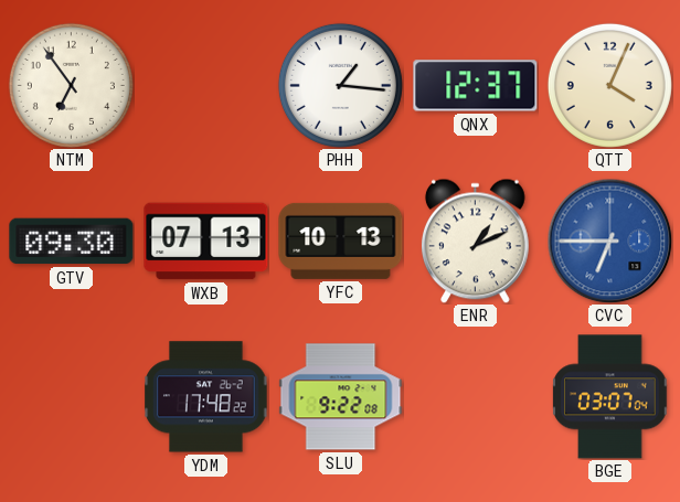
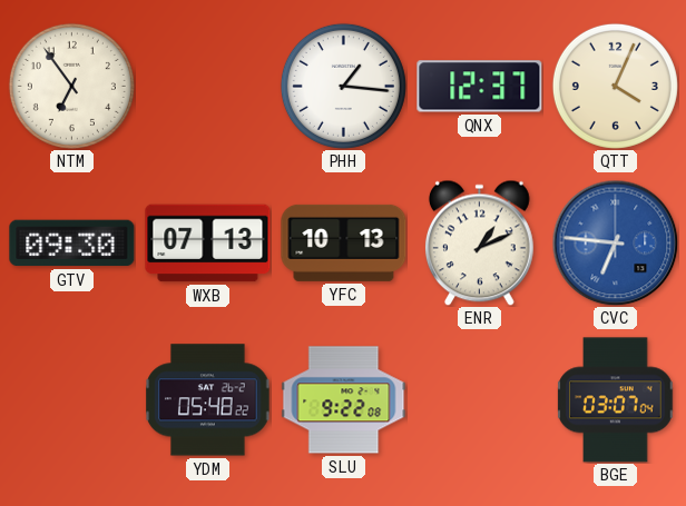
CVC: 6:45 -> 6:46
YDM: 17:48 -> 05:48
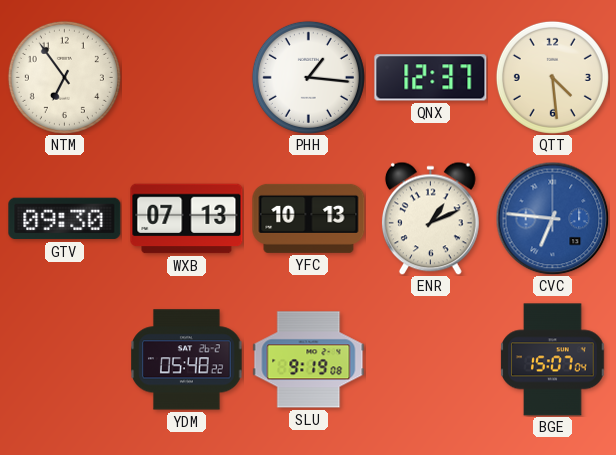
QTT: 4:04 -> 4:29
SLU: 9:22 -> 9:19
BGE: 03:07 -> 15:07
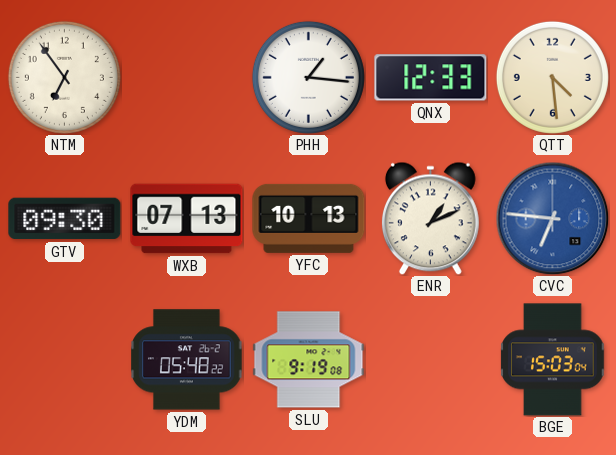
QNX: 12:37 -> 12:33
BGE: 15:07 -> 15:03
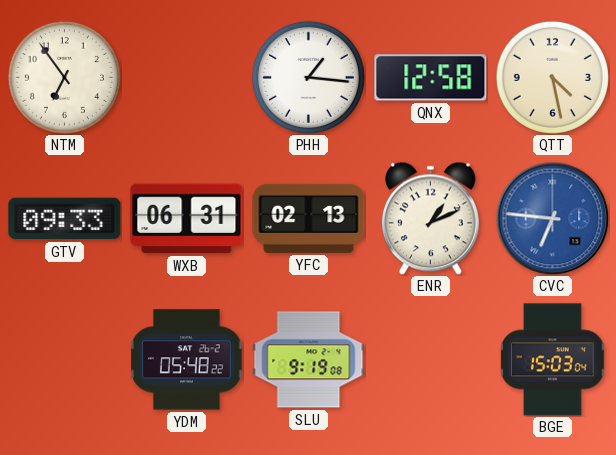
QNX: 12:33 -> 12:58
QTT: 4:29 -> 4:28
GTV: 09:30 -> 09:33
WXB: 07:13 -> 06:31
YFC: 10:13 -> 02:13
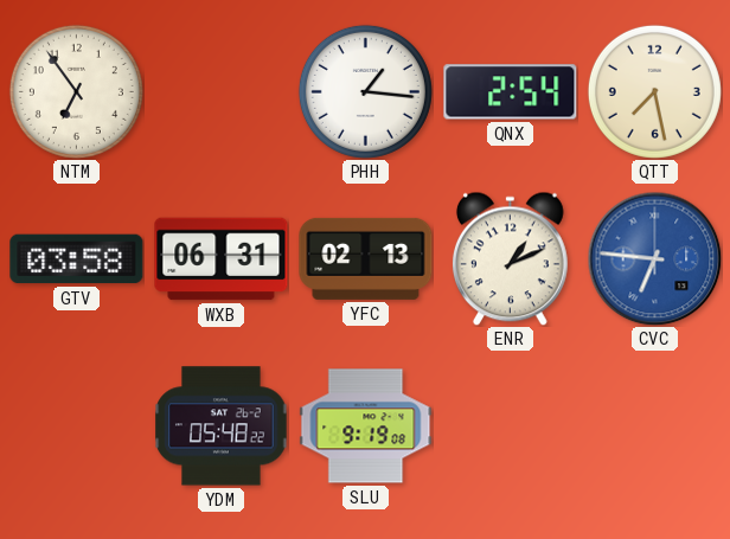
QNX: 12:58 -> 2:54
QTT: 4:28 -> 7:28
GTV: 09:33 -> 03:58
BGE: 15:03 -> none
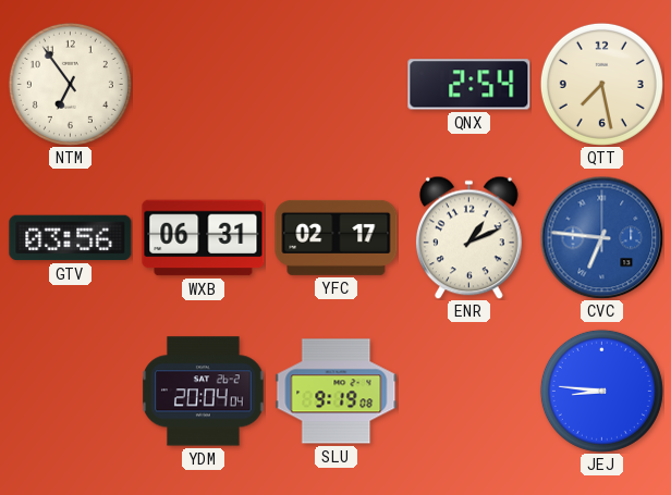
PHH: 1:16 -> none
GTV: 03:58 -> 03:56
YFC: 02:13 -> 02:17
YDM: 05:48 -> 20:04
JEJ: none -> 8:46
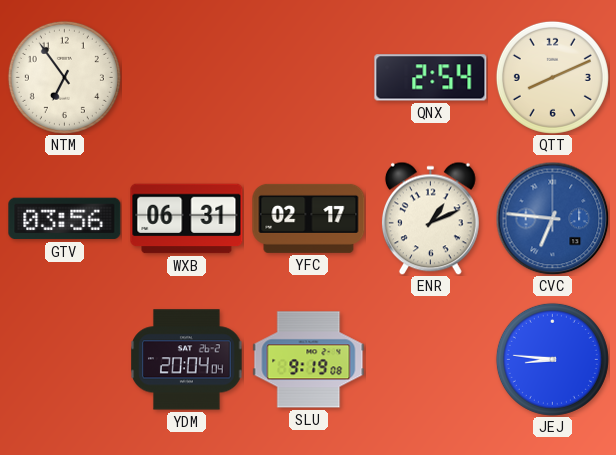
QTT: 7:28 -> 8:11
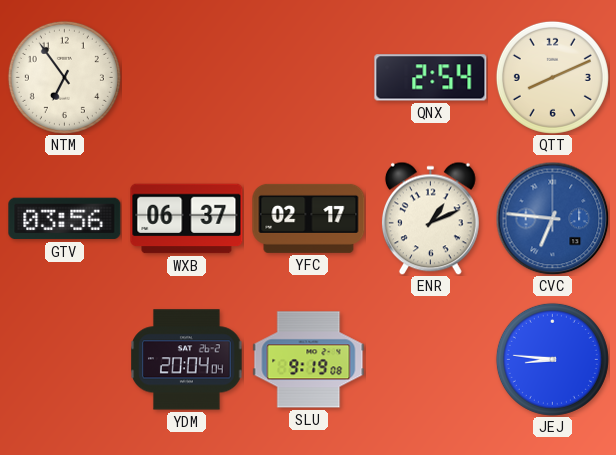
WXB: 06:31 -> 06:37
